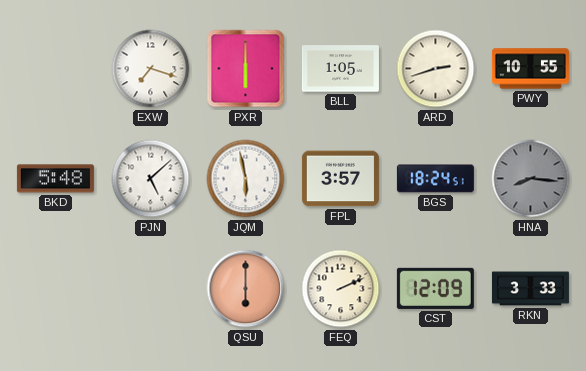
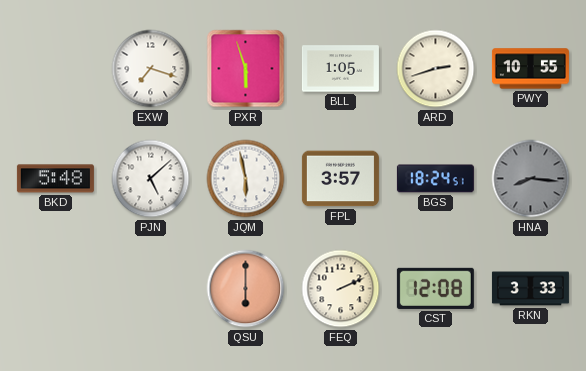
PXR: 6:00 -> 5:57
CST: 12:09 -> 12:08
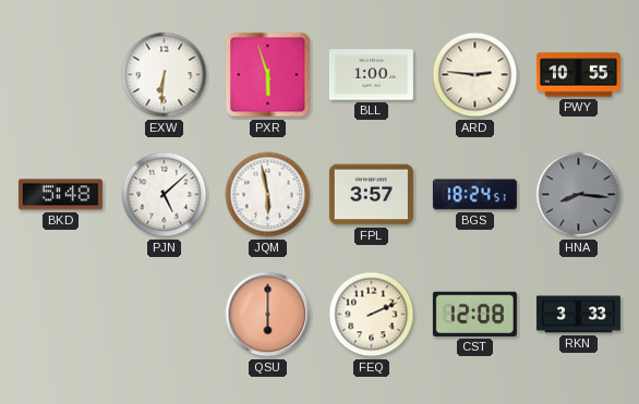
EXW: 7:18 -> 6:31
BLL: 1:05 -> 1:00
ARD: 2:42 -> 2:46
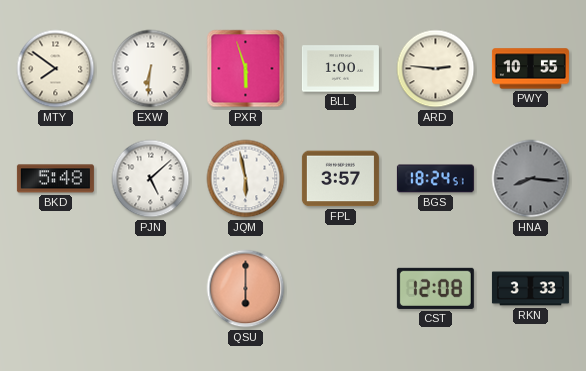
MTY: none -> 7:51
FEQ: 2:11 -> none
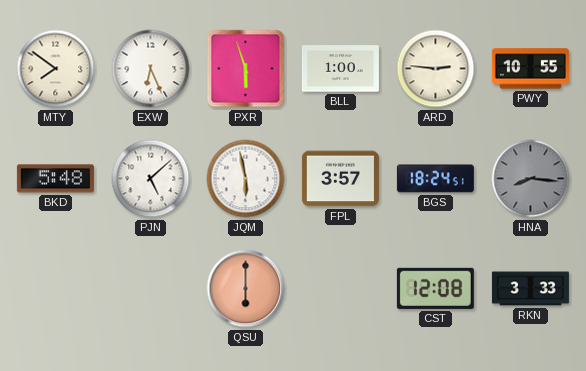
EXW: 6:31 -> 6:26
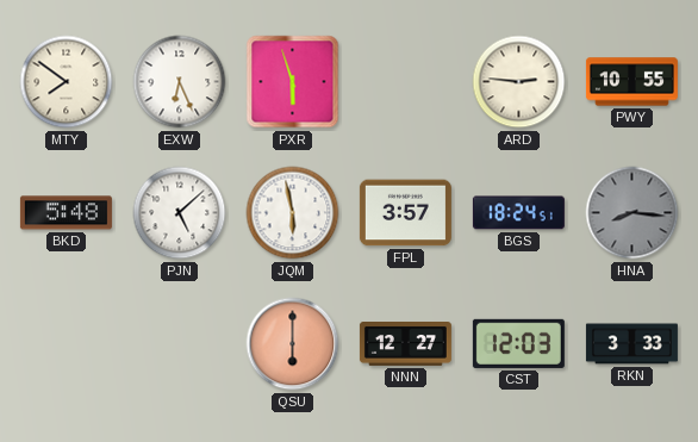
BLL: 1:00 -> none
NNN: none -> 12:27
CST: 12:08 -> 12:03
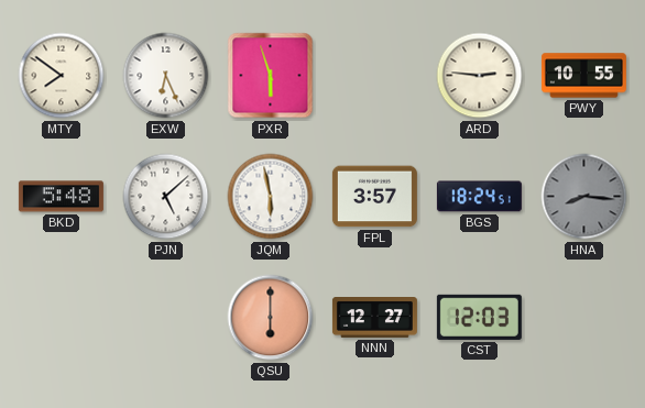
RKN: 3:33 -> none
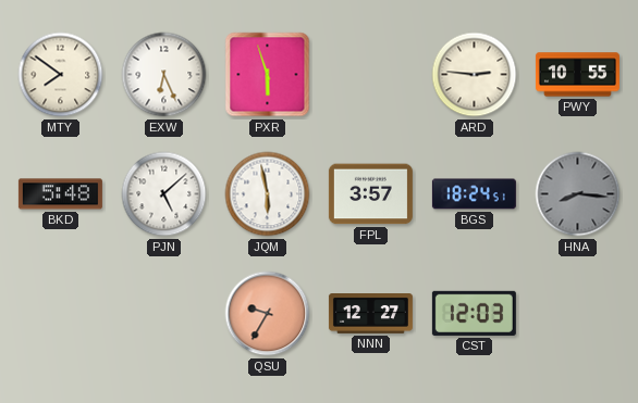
QSU: 6:00 -> 9:35
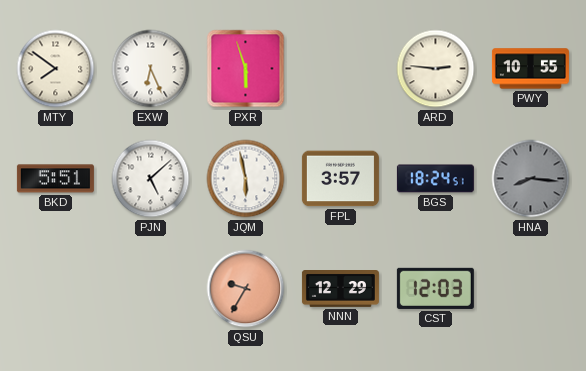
BKD: 5:48 -> 5:51
NNN: 12:27 -> 12:29
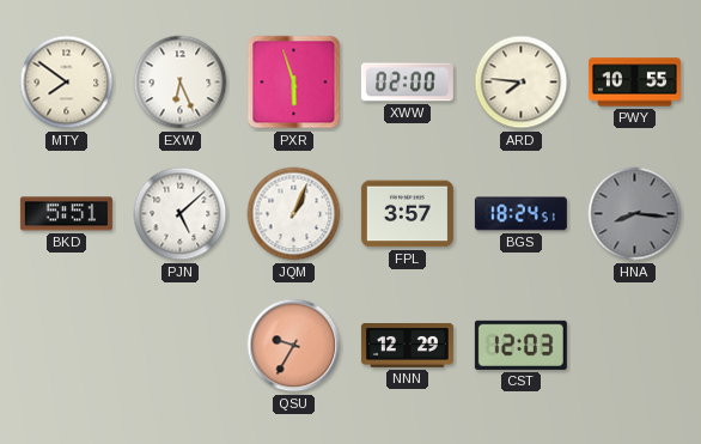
XWW: none -> 02:00
ARD: 2:46 -> 7:46
JQM: 5:58 -> 1:04
